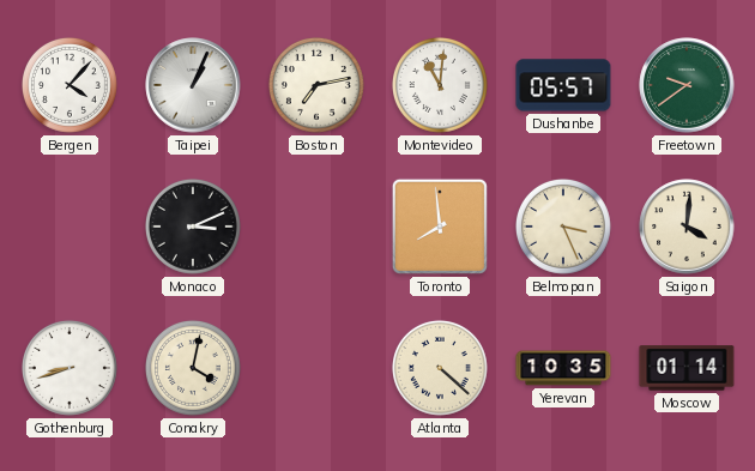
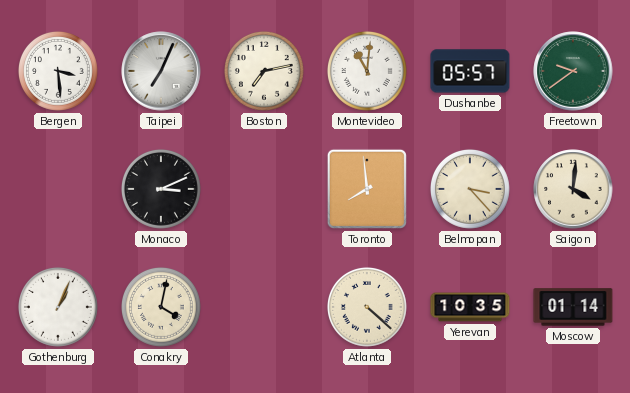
Bergen: 4:07 -> 3:29
Taipei: 1:04 -> 7:04
Belmopan: 3:26 -> 3:23
Gothenburg: 8:42 -> 1:04
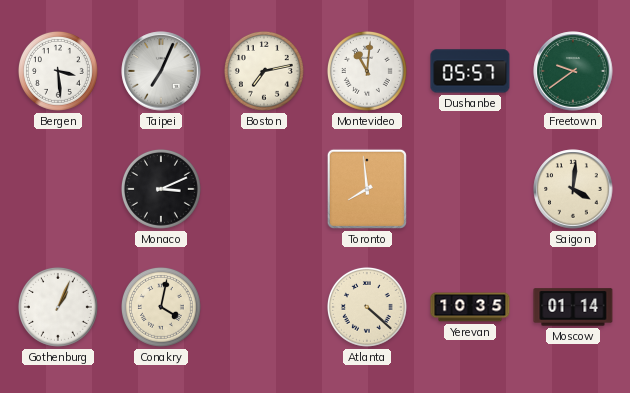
Belmopan: 3:23 -> none
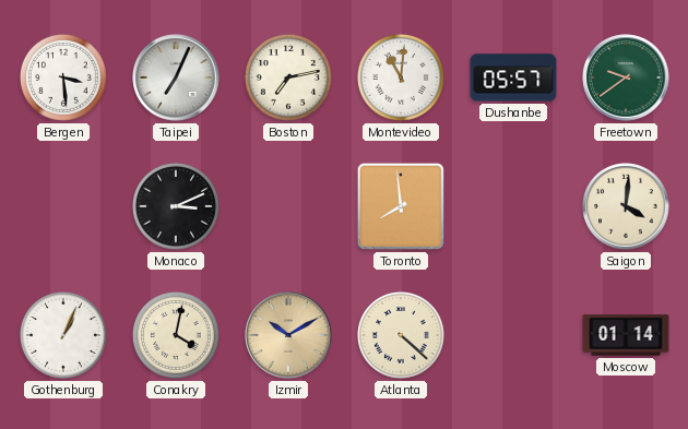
Izmir: none -> 10:10
Yerevan: 10:35 -> none
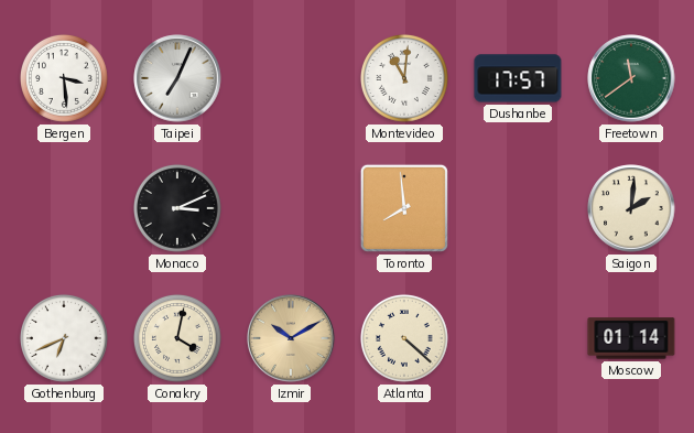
Boston: 7:13 -> none
Dushanbe: 05:57 -> 17:57
Freetown: 9:39 -> 11:39
Saigon: 4:01 -> 2:01
Gothenburg: 1:04 -> 6:41
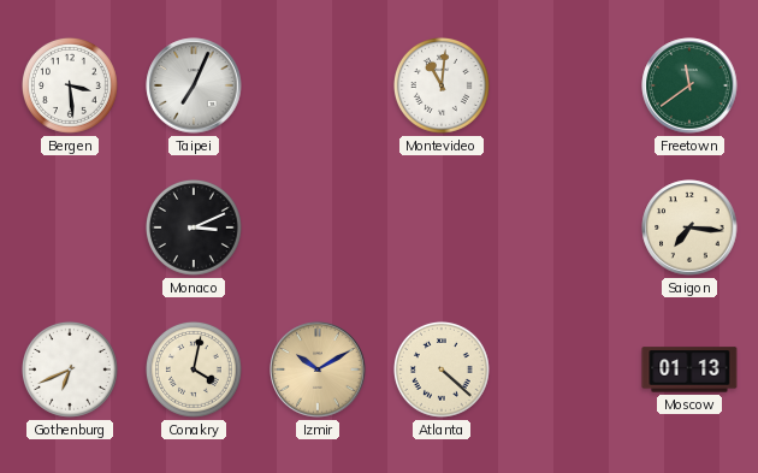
Dushanbe: 17:57 -> none
Toronto: 7:59 -> none
Saigon: 2:01 -> 7:16
Moscow: 01:14 -> 01:13
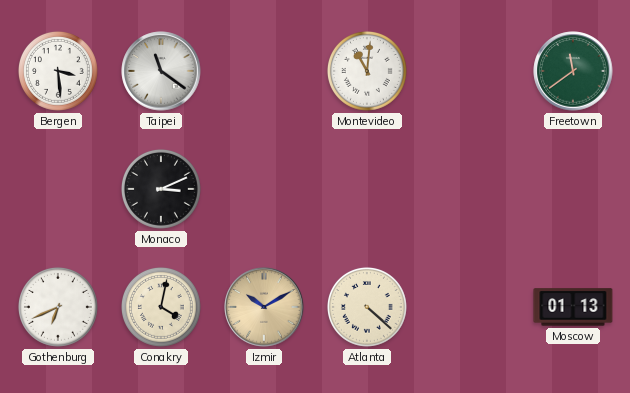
Taipei: 7:04 -> 11:21
Saigon: 7:16 -> none
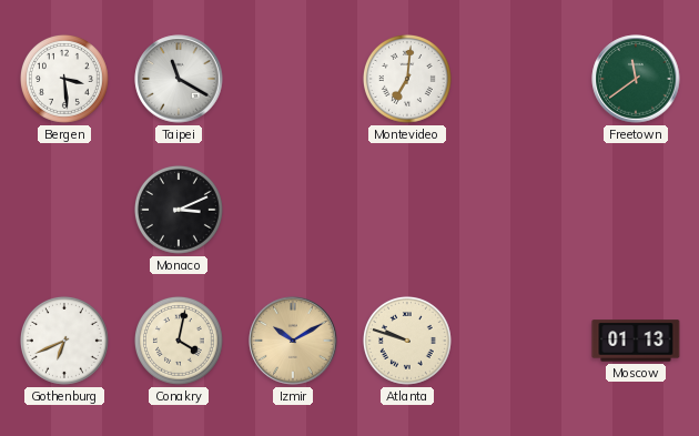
Taipei: 11:21 -> 11:20
Montevideo: 11:01 -> 7:01
Atlanta: 4:22 -> 9:48
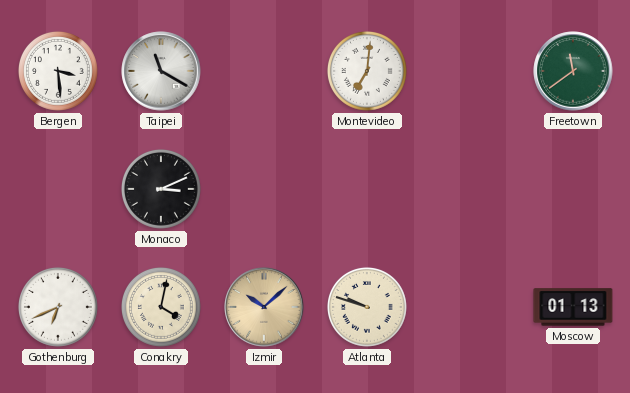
Izmir: 10:10 -> 10:08
